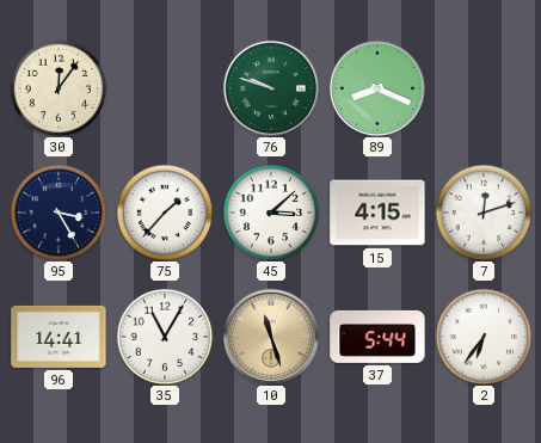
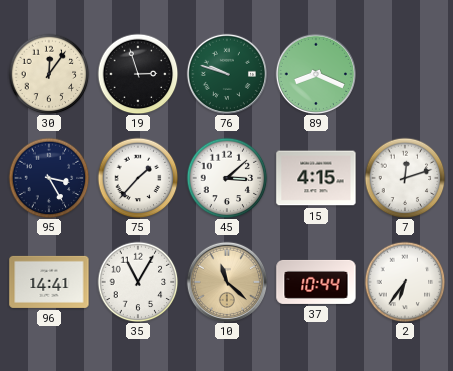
19: none -> 2:57
10: 11:27 -> 11:22
37: 5:44 -> 10:44
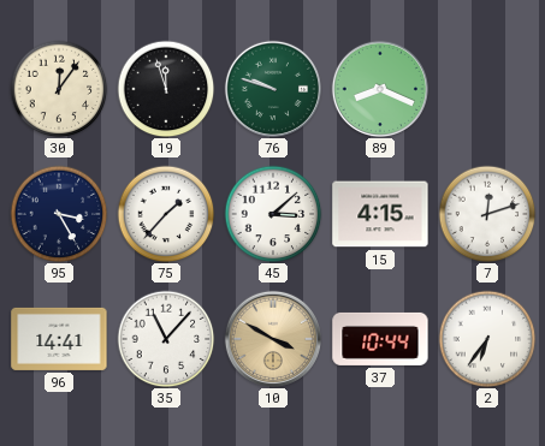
19: 2:57 -> 11:57
35: 11:05 -> 11:07
10: 11:22 -> 3:50
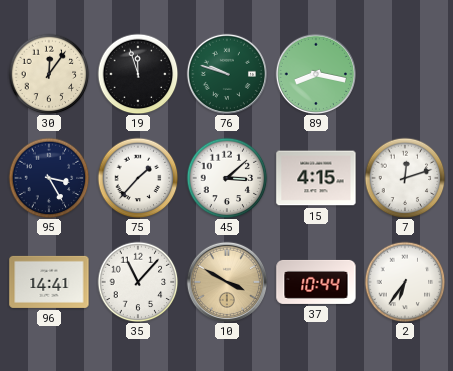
89: 8:19 -> 8:17
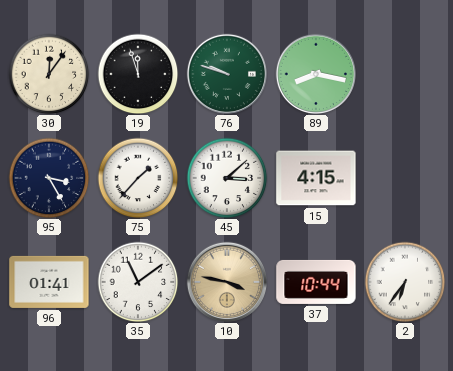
7: 12:12 -> none
96: 14:41 -> 01:41
35: 11:07 -> 11:09
10: 3:50 -> 3:47
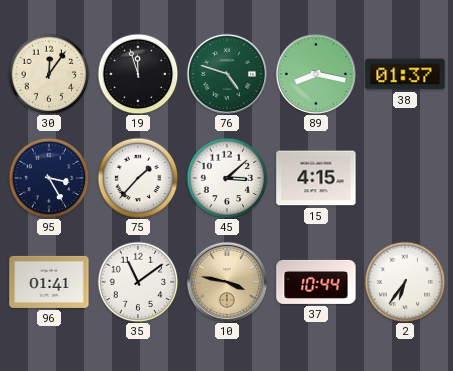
76: 9:48 -> 4:48
38: none -> 01:37
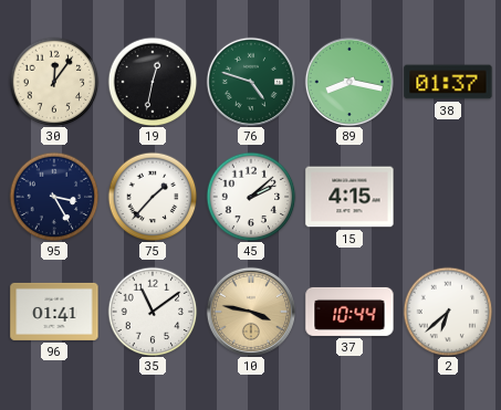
19: 11:57 -> 12:32
45: 3:08 -> 2:08
2: 6:36 -> 6:38
